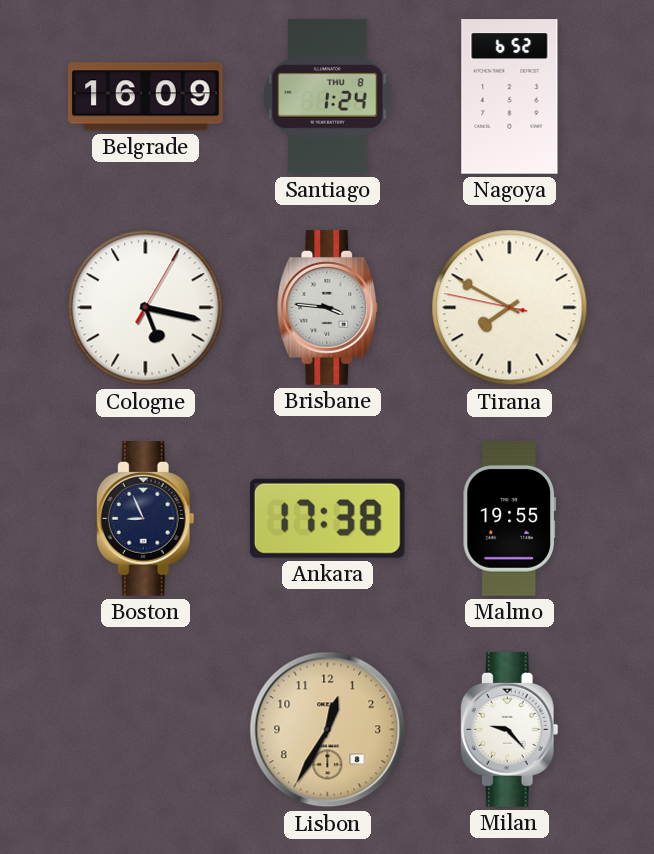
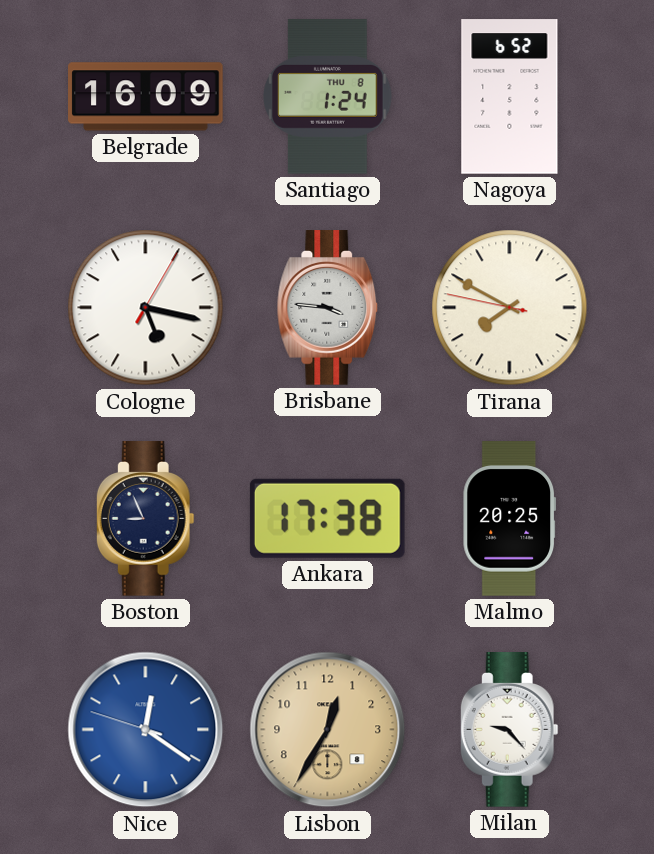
Malmo: 19:55 -> 20:25
Nice: none -> 12:20
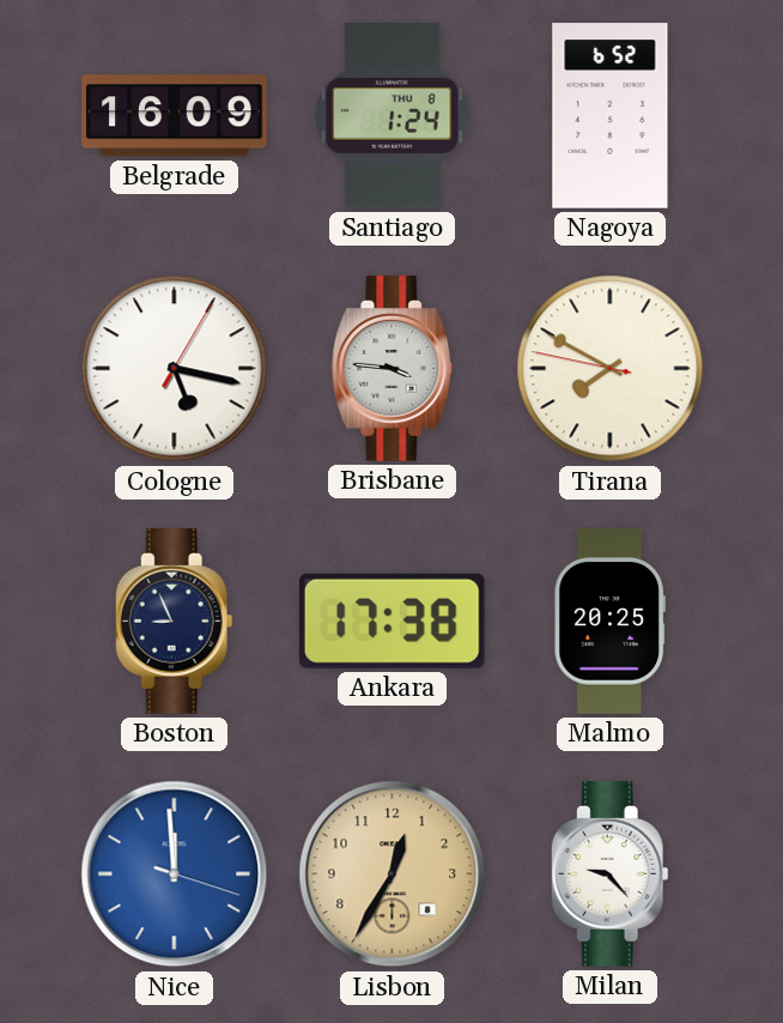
Nice: 12:20 -> 11:59
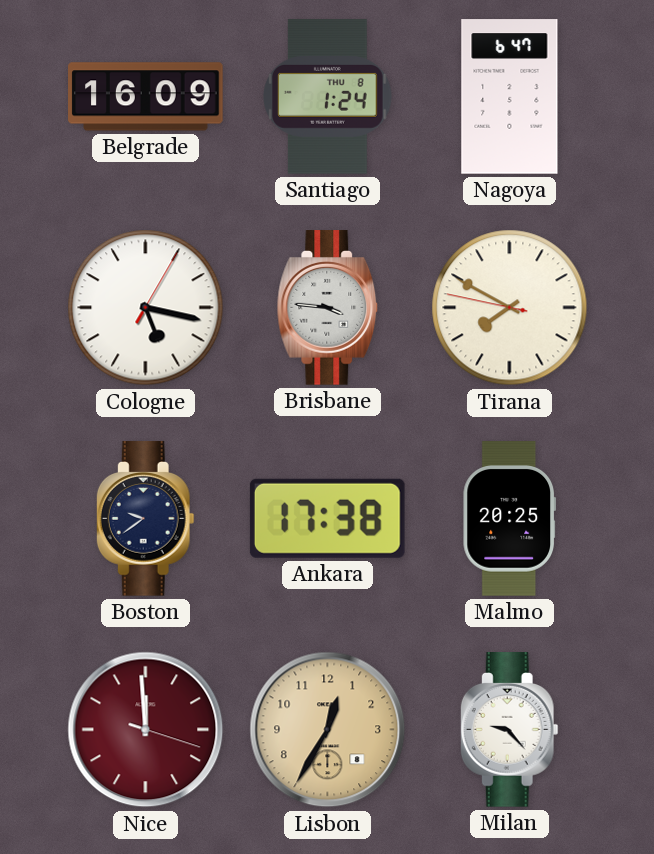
Nagoya: 6:52 -> 6:47
Boston: 8:56 -> 9:39
Nice dial: blue -> burgundy
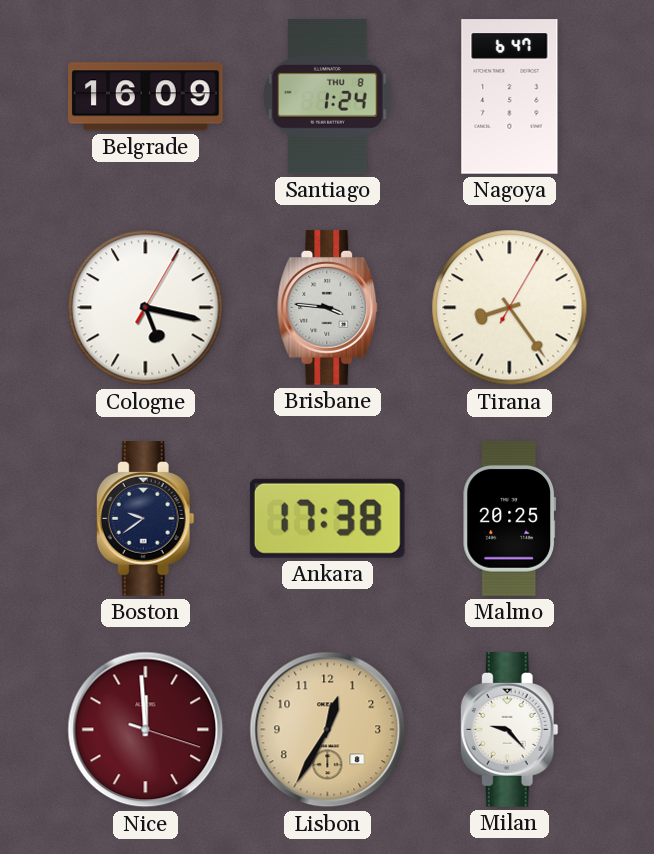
Tirana: 7:49 -> 8:24
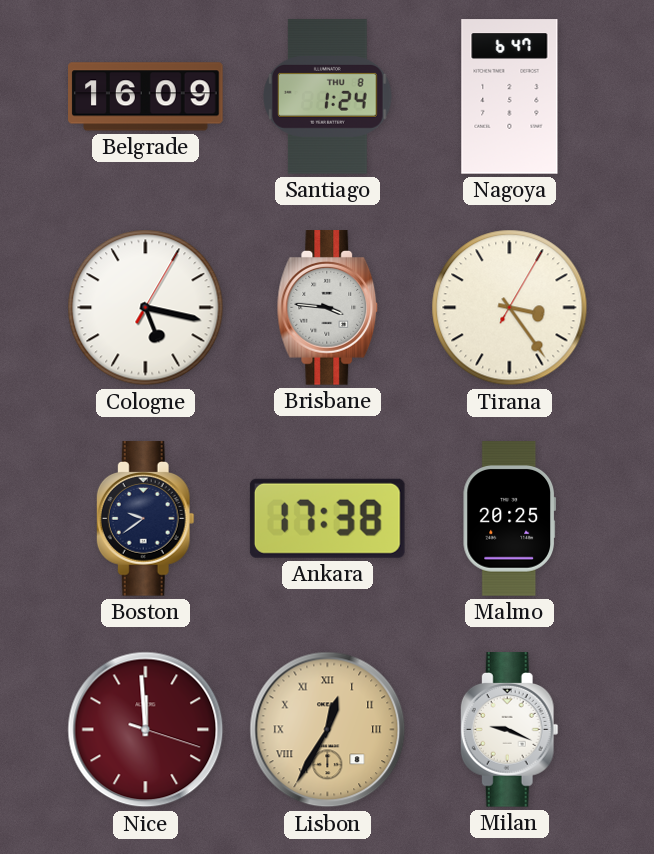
Tirana: 8:24 -> 3:24
Lisbon numerals: Arabic -> Roman
Milan: 9:23 -> 9:19
